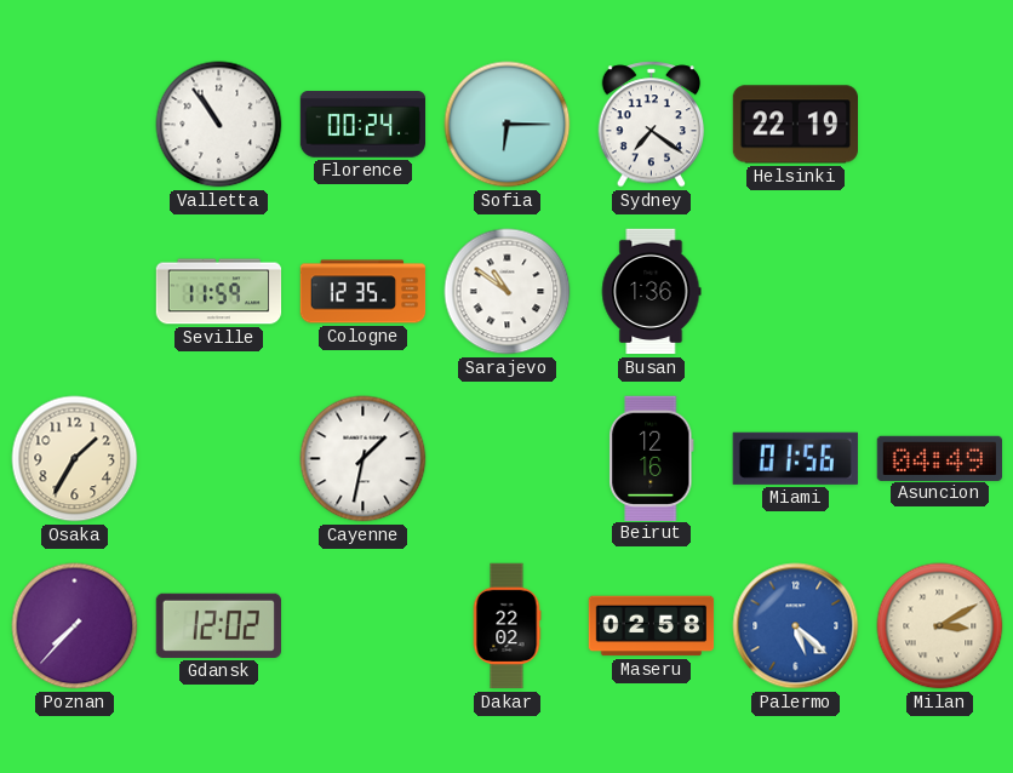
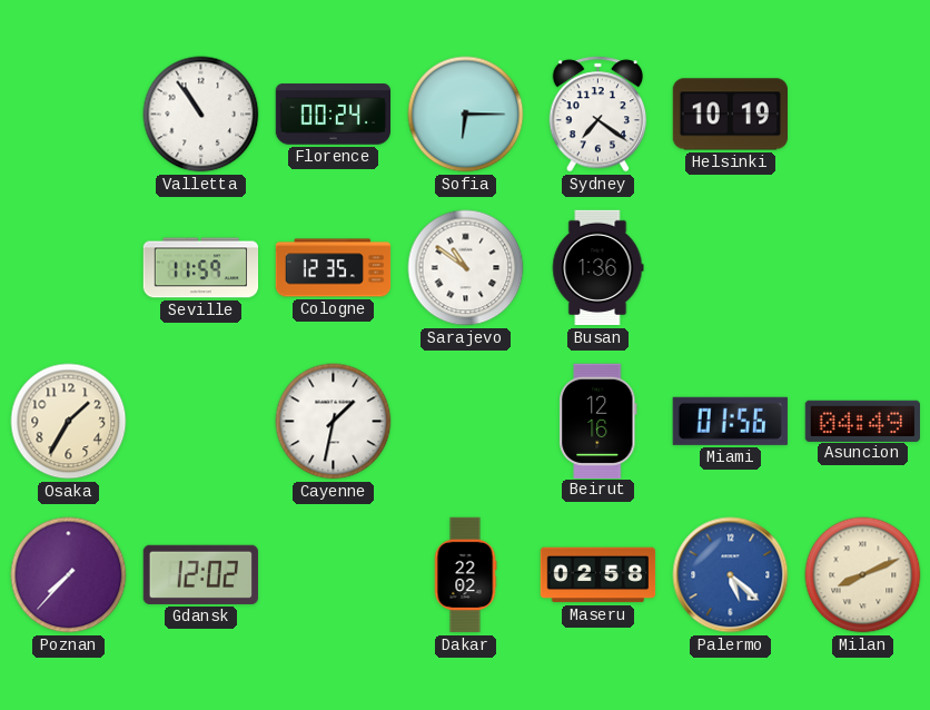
Helsinki: 22:19 -> 10:19
Milan: 3:10 -> 8:11
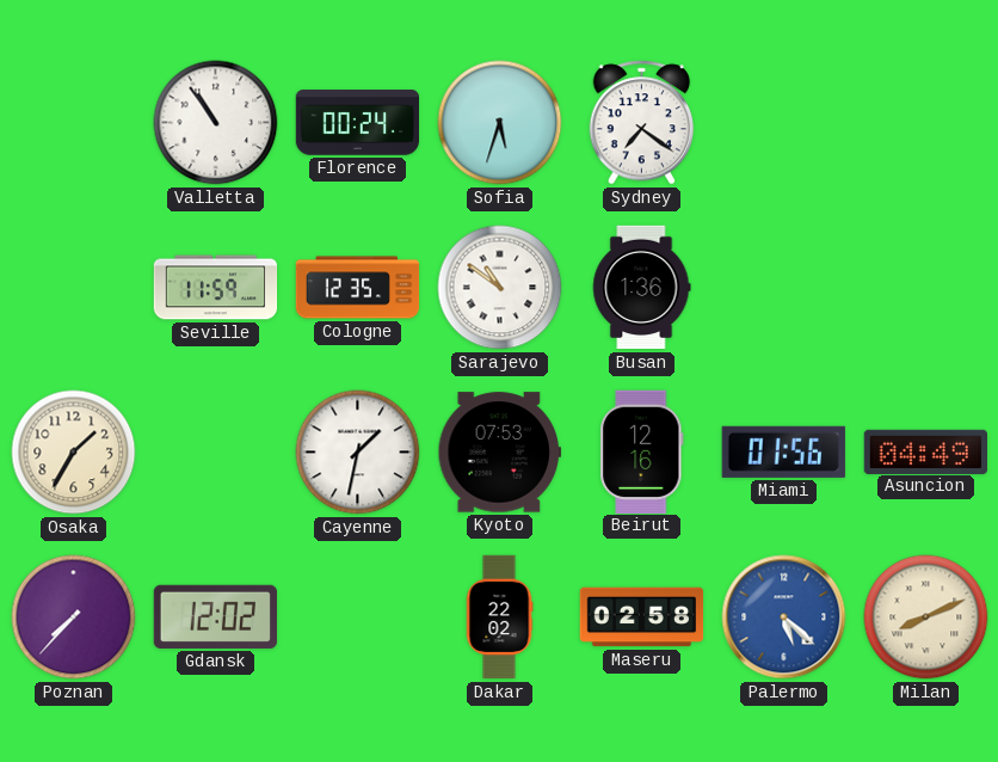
Sofia: 6:15 -> 5:33
Helsinki: 10:19 -> none
Kyoto: none -> 07:53
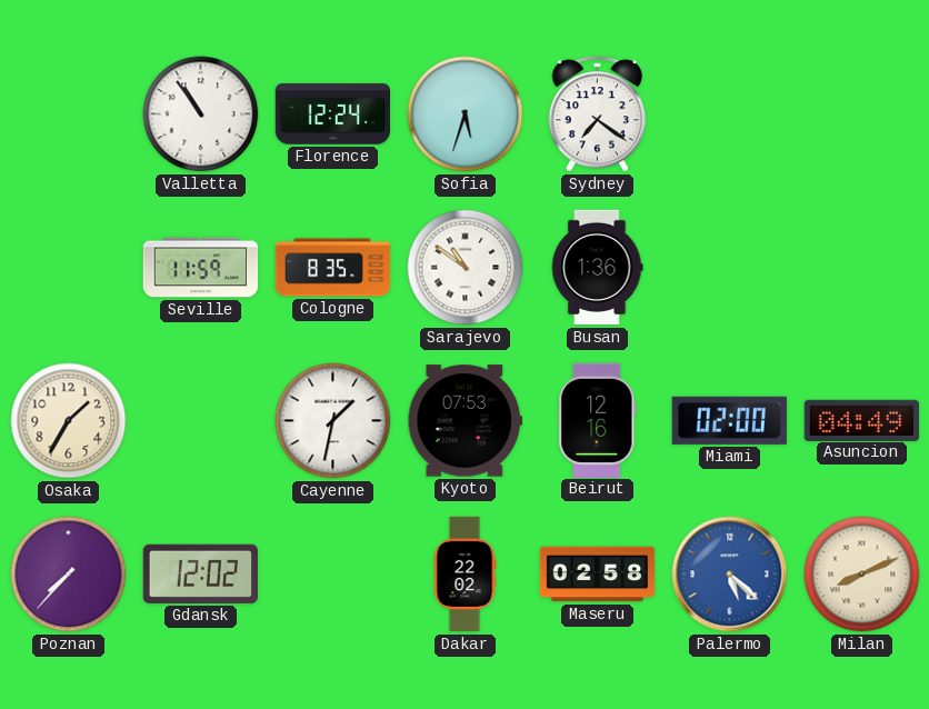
Florence: 00:24 -> 12:24
Cologne: 12:35 -> 8:35
Miami: 01:56 -> 02:00
